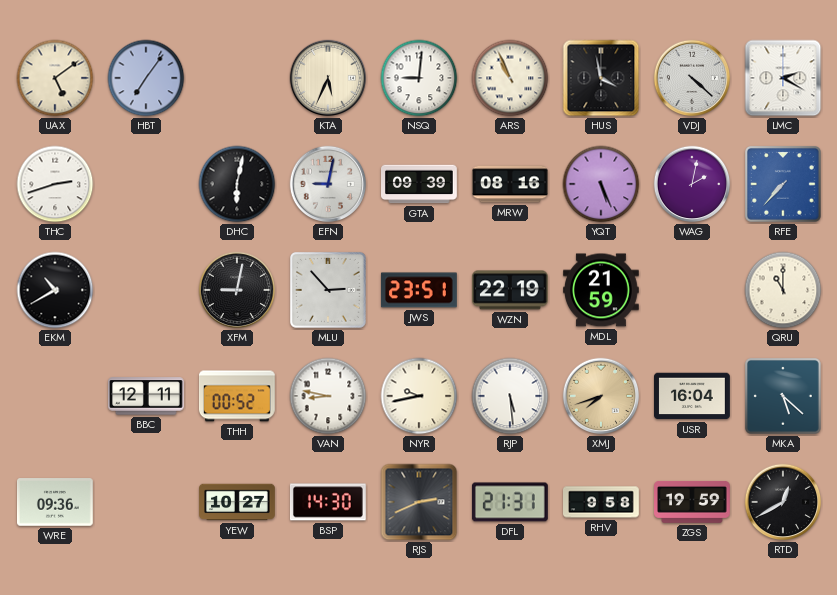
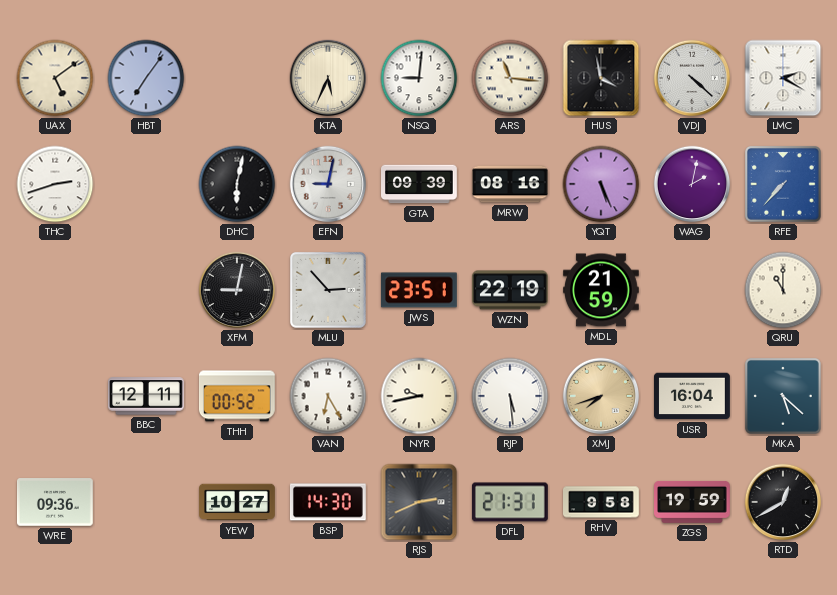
ARS: 10:56 -> 11:16
EKM: 10:40 -> none
VAN: 8:47 -> 6:25
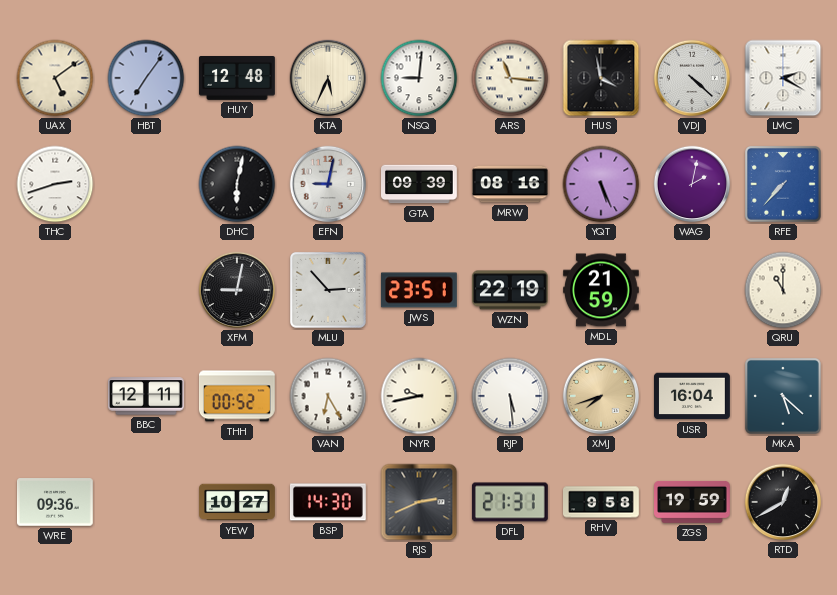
HUY: none -> 12:48
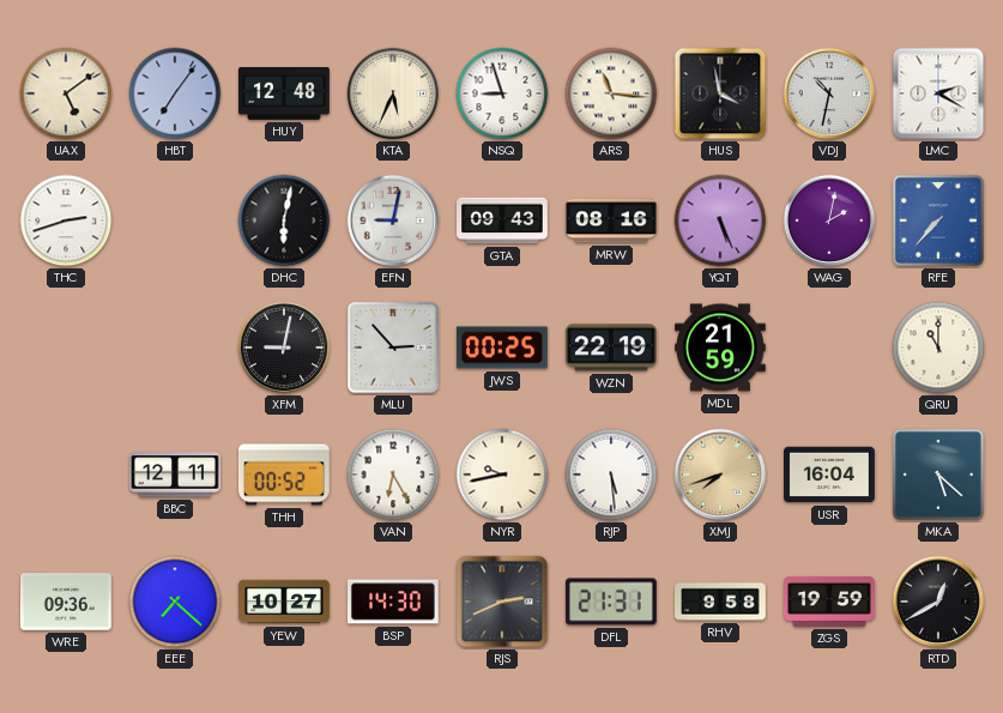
NSQ: 9:01 -> 8:57
VDJ: 4:22 -> 10:32
GTA: 09:39 -> 09:43
JWS: 23:51 -> 00:25
EEE: none -> 7:22
